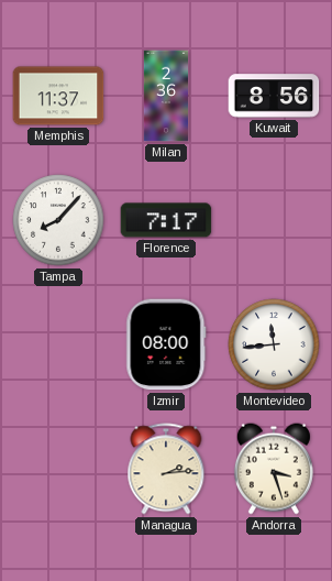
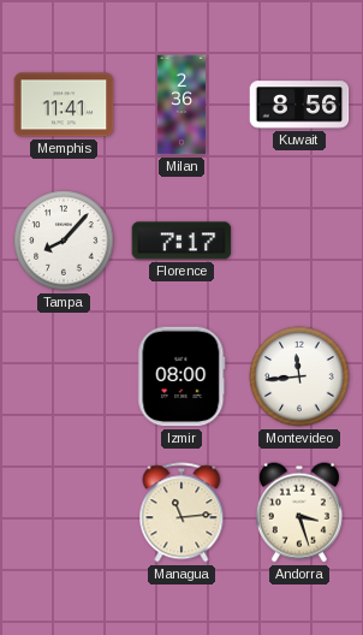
Memphis: 11:37 -> 11:41
Managua: 2:14 -> 11:14
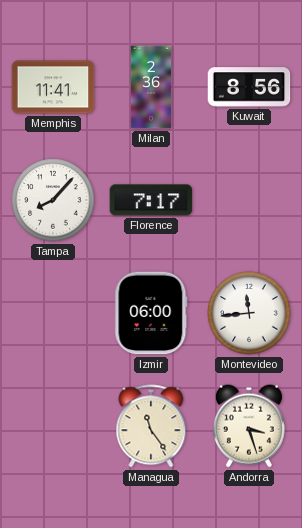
Izmir: 08:00 -> 06:00
Managua: 11:14 -> 11:24
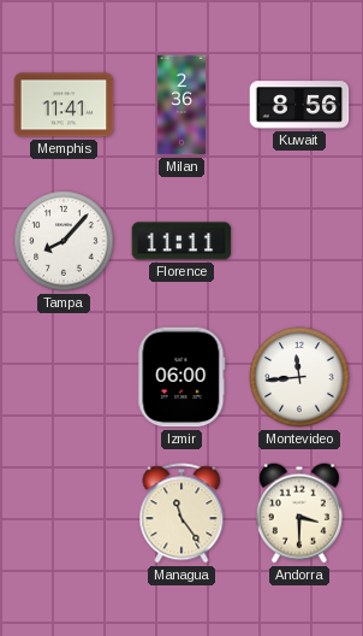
Florence: 7:17 -> 11:11
Andorra: 3:27 -> 3:30
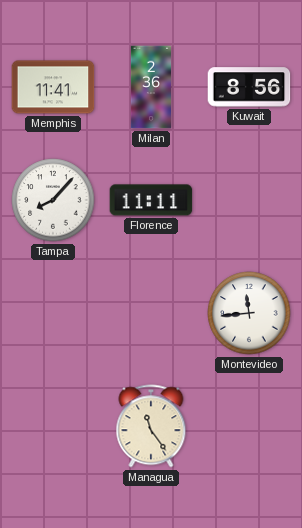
Izmir: 06:00 -> none
Andorra: 3:30 -> none
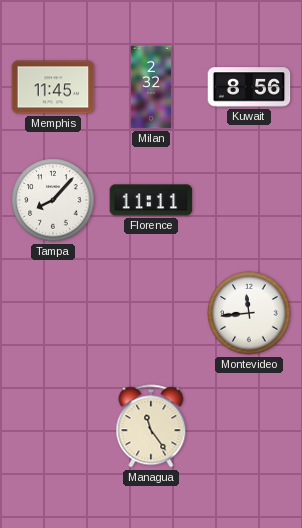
Memphis: 11:41 -> 11:45
Milan: 2:36 -> 2:32
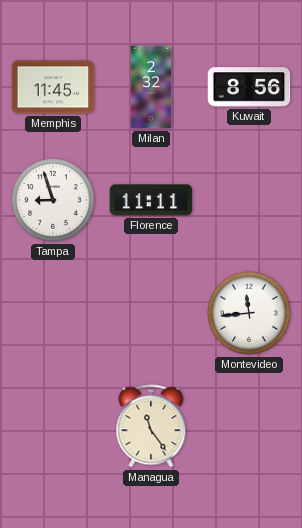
Tampa: 8:07 -> 8:57
